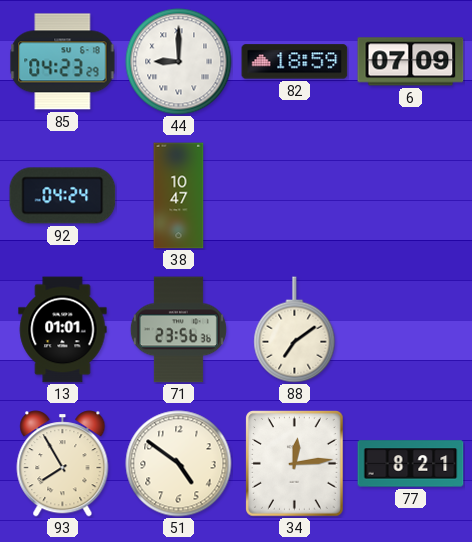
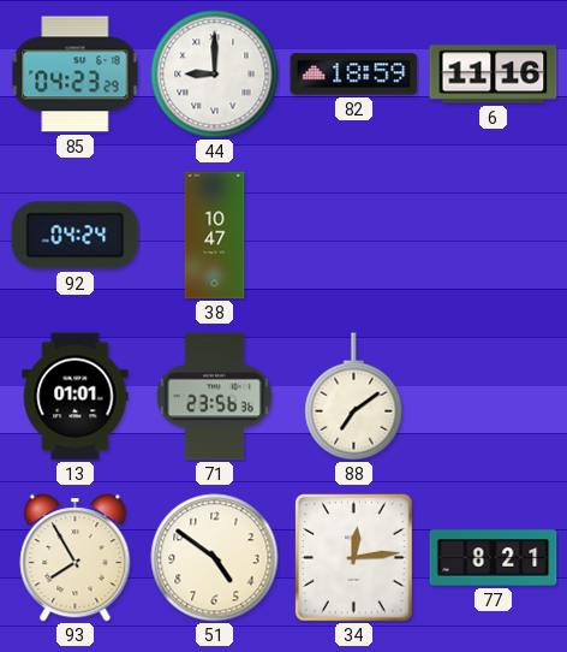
6: 07:09 -> 11:16
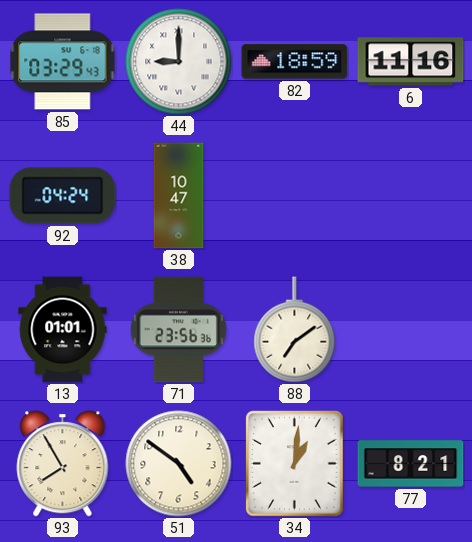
85: 04:23 -> 03:29
34: 12:14 -> 1:01
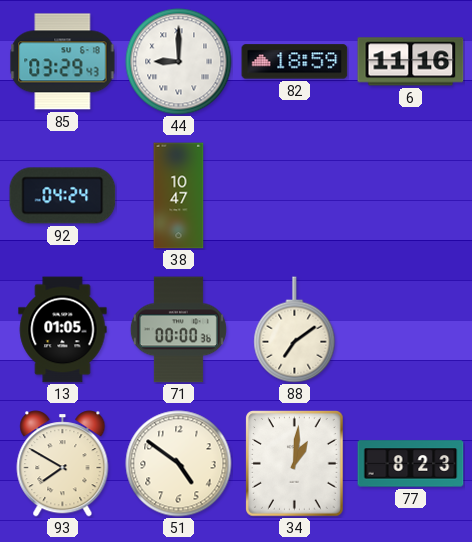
13: 01:01 -> 01:05
71: 23:56 -> 00:00
93: 7:55 -> 7:50
77: 8:21 -> 8:23
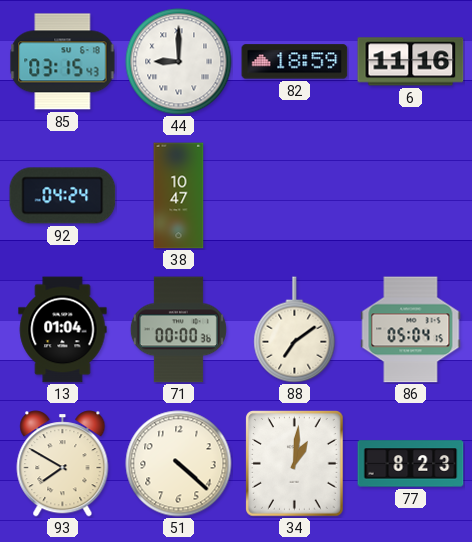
85: 03:29 -> 03:15
13: 01:05 -> 01:04
86: none -> 05:04
51: 4:51 -> 4:22
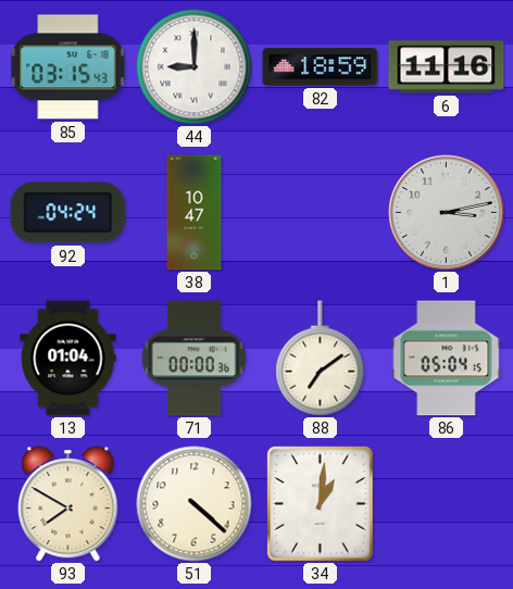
1: none -> 3:13
77: 8:23 -> none
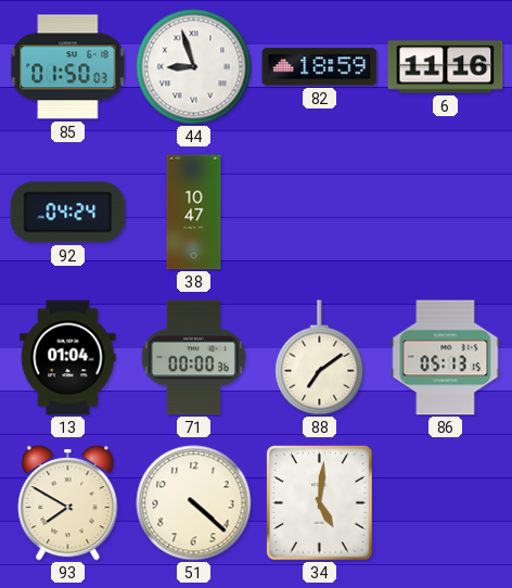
85: 03:15 -> 01:50
44: 9:00 -> 8:57
1: 3:13 -> none
86: 05:04 -> 05:13
34: 1:01 -> 5:01
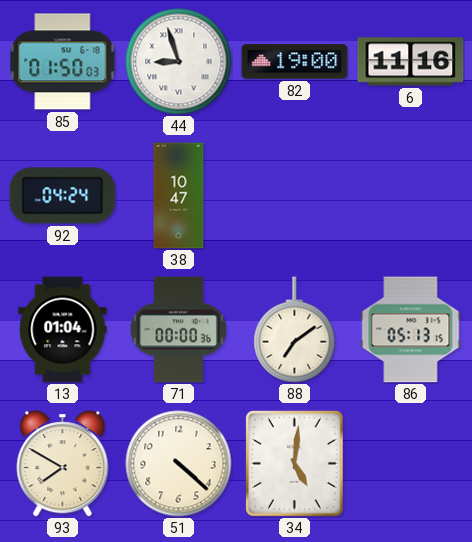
82: 18:59 -> 19:00
